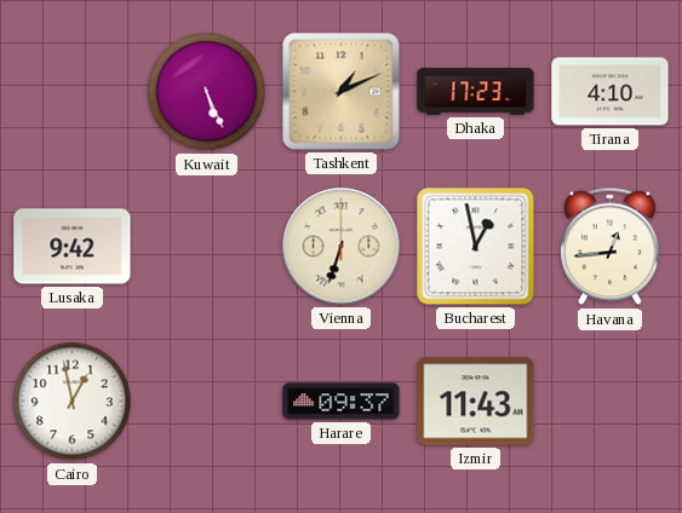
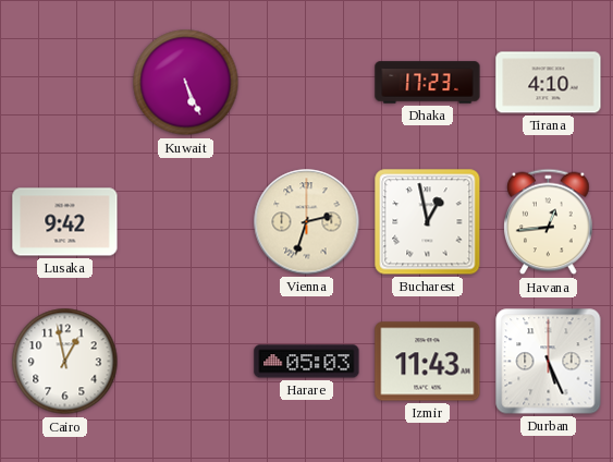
Tashkent: 1:11 -> none
Vienna: 6:33 -> 2:33
Harare: 09:37 -> 05:03
Durban: none -> 5:26
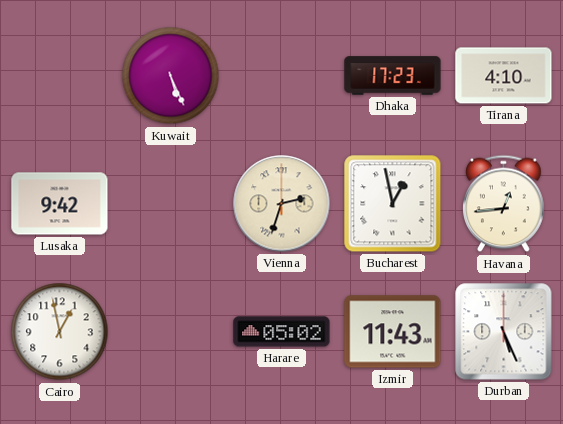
Harare: 05:03 -> 05:02
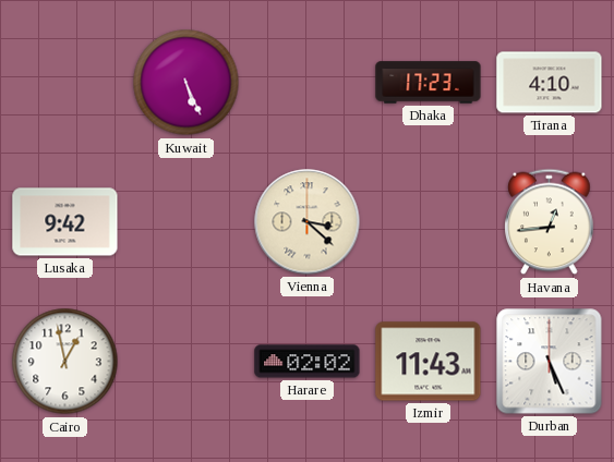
Vienna: 2:33 -> 3:22
Bucharest: 12:58 -> none
Harare: 05:02 -> 02:02
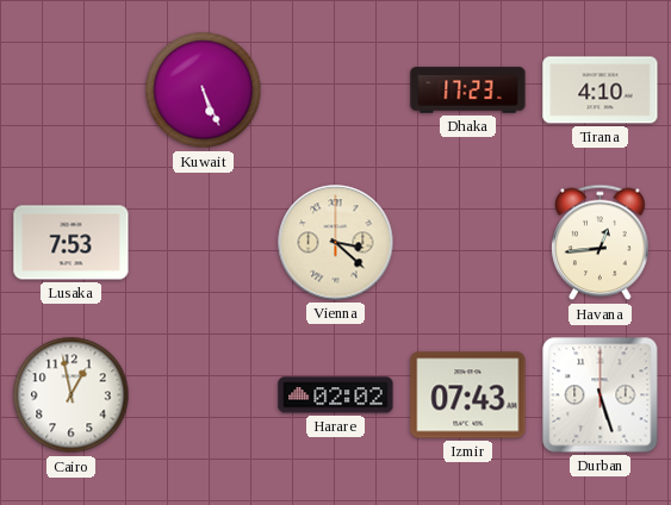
Lusaka: 9:42 -> 7:53
Izmir: 11:43 -> 07:43
Durban: 5:26 -> 5:27
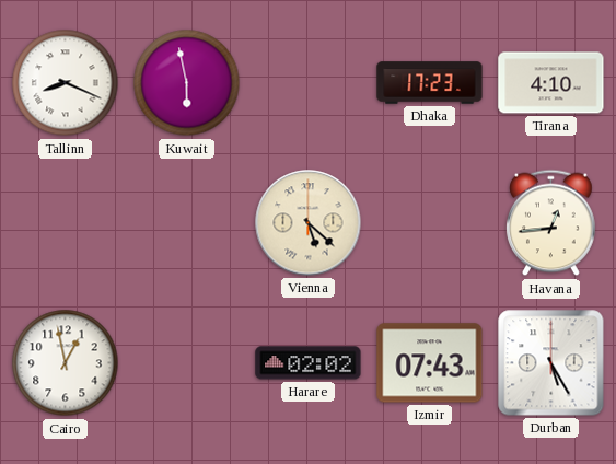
Tallinn: none -> 8:19
Kuwait: 5:26 -> 5:58
Lusaka: 7:53 -> none
Vienna: 3:22 -> 5:22
Durban: 5:27 -> 5:25
